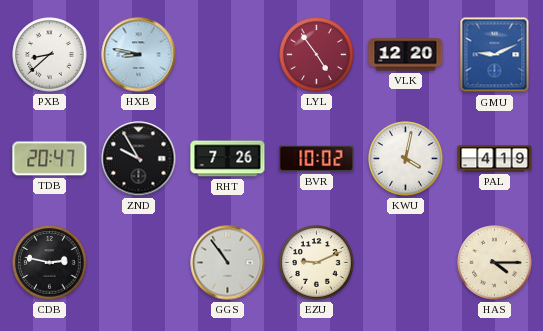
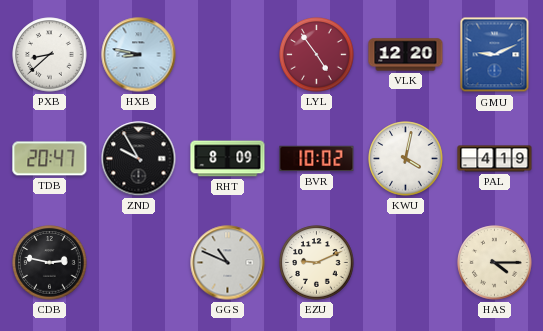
RHT: 7:26 -> 8:09
GGS: 10:54 -> 10:49
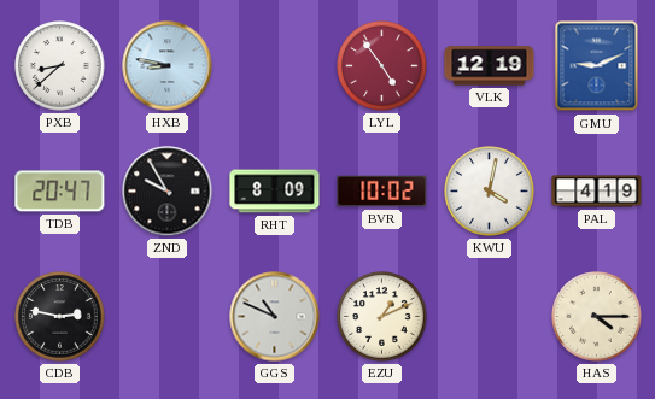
VLK: 12:20 -> 12:19
EZU: 9:11 -> 1:11
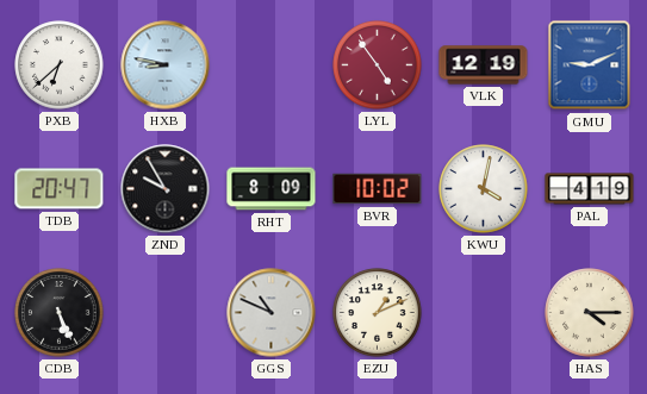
PXB: 8:38 -> 6:38
CDB: 2:47 -> 5:26
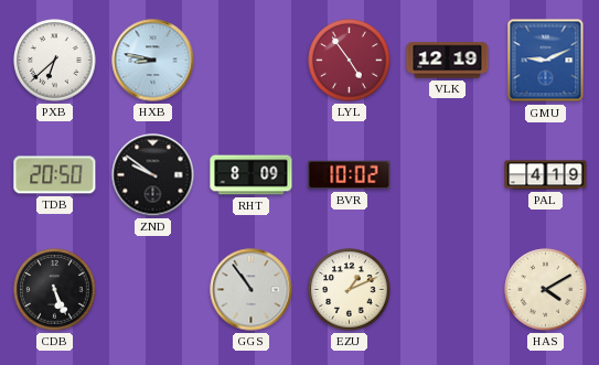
TDB: 20:47 -> 20:50
ZND: 9:55 -> 9:51
KWU: 4:02 -> none
GGS: 10:49 -> 10:54
HAS: 4:15 -> 4:10
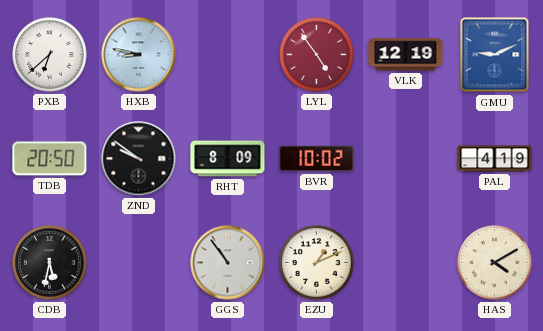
CDB: 5:26 -> 5:32
